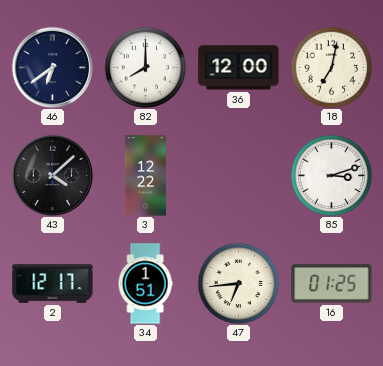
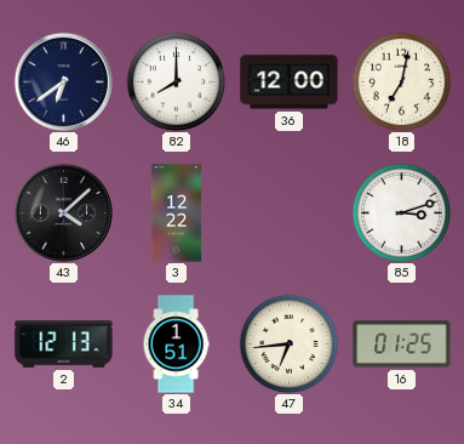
2: 12:17 -> 12:13
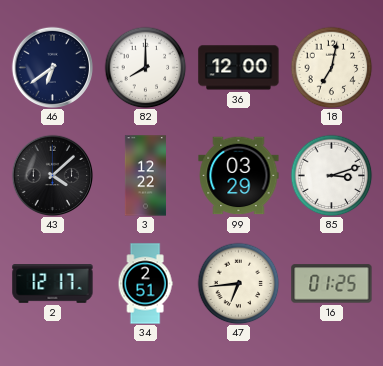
99: none -> 03:29
2: 12:13 -> 12:17
34: 1:51 -> 2:51
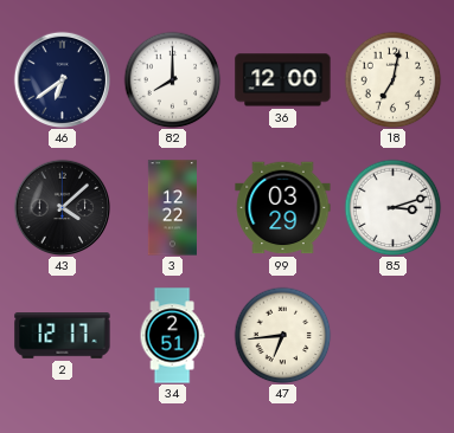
16: 01:25 -> none
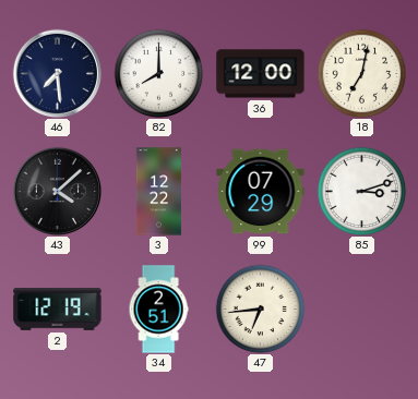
46: 6:39 -> 7:29
99: 03:29 -> 07:29
2: 12:17 -> 12:19
